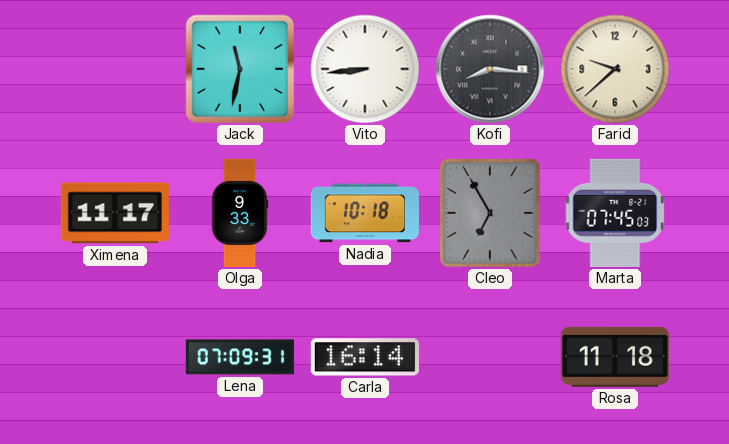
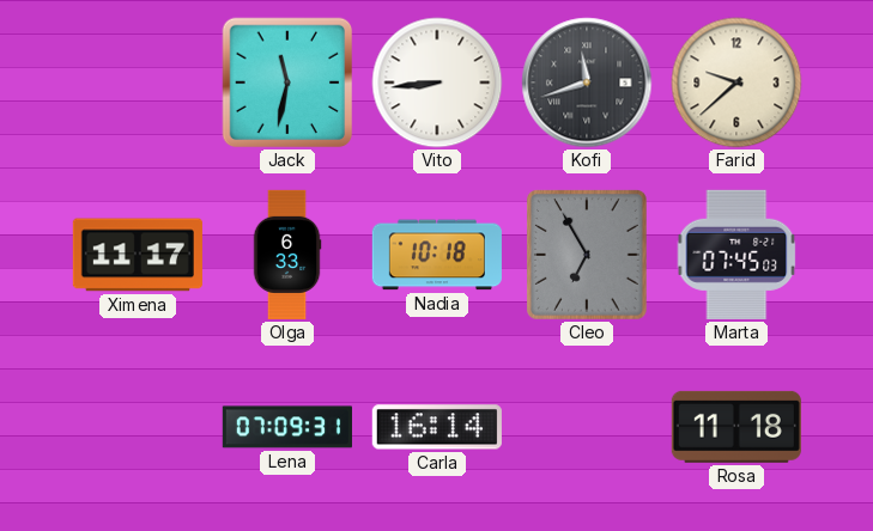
Kofi: 8:16 -> 11:42
Olga: 9:33 -> 6:33
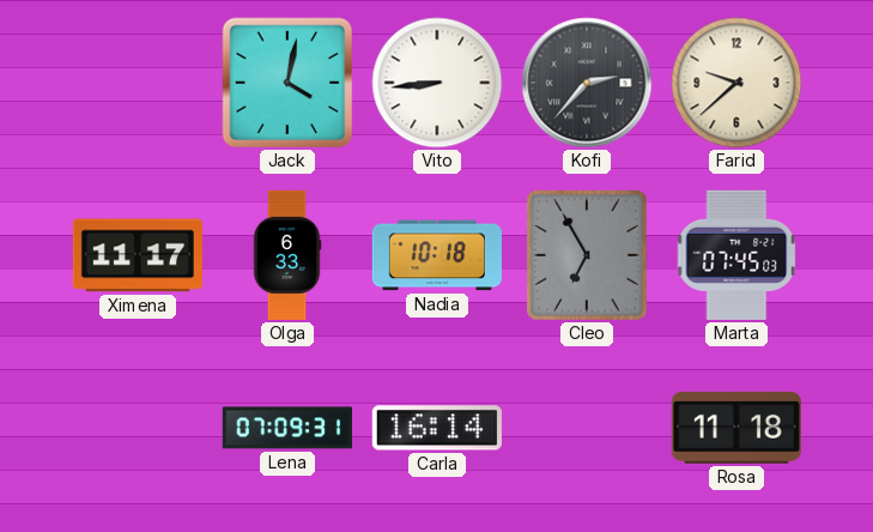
Jack: 11:32 -> 4:02
Kofi: 11:42 -> 2:37
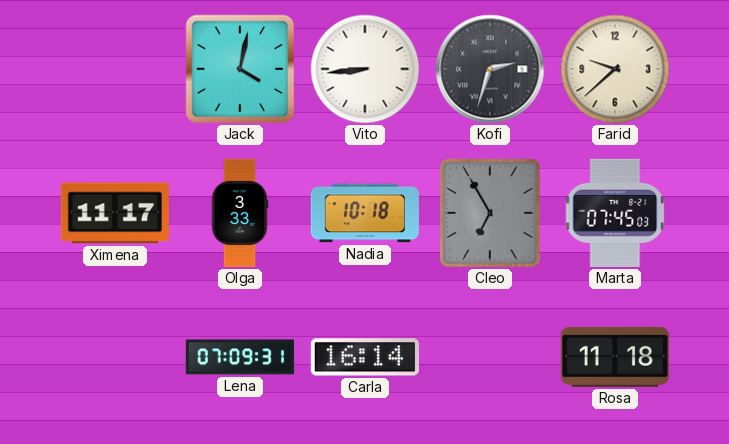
Kofi: 2:37 -> 2:33
Olga: 6:33 -> 3:33
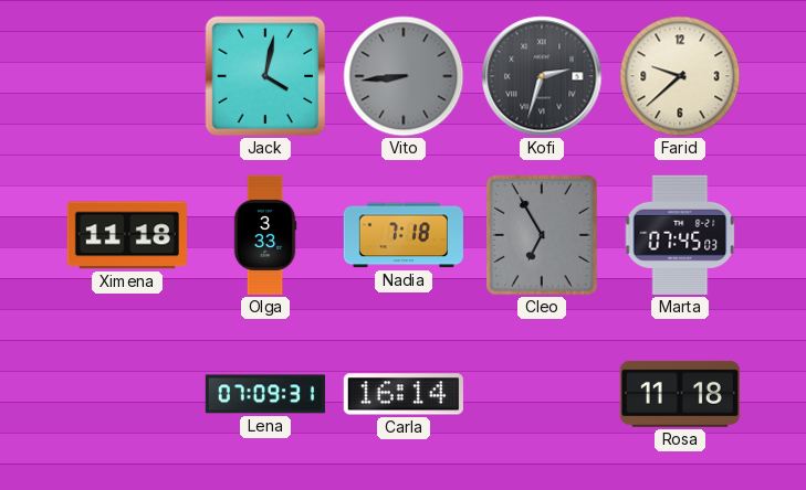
Vito dial: white -> grey
Ximena: 11:17 -> 11:18
Nadia: 10:18 -> 7:18
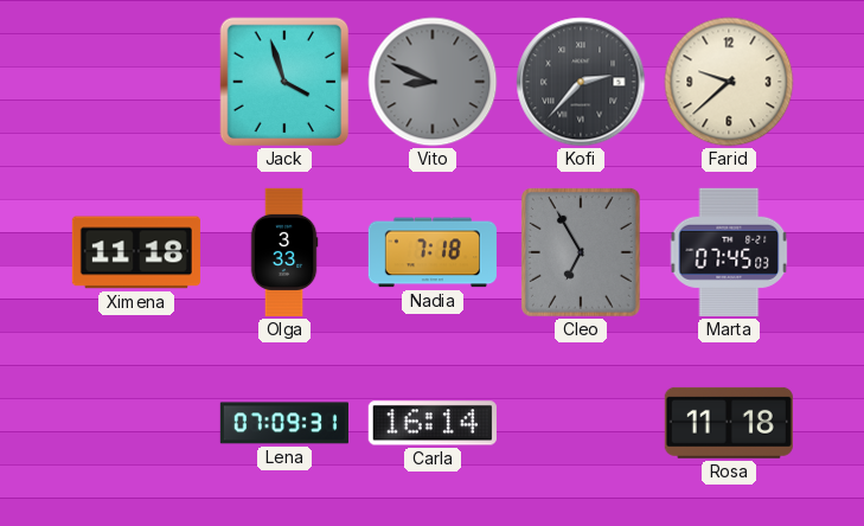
Jack: 4:02 -> 3:57
Vito: 8:44 -> 8:49
Kofi: 2:33 -> 2:37
